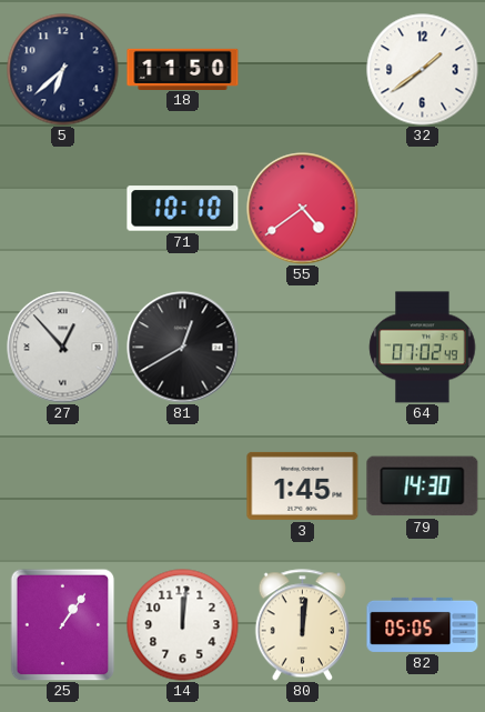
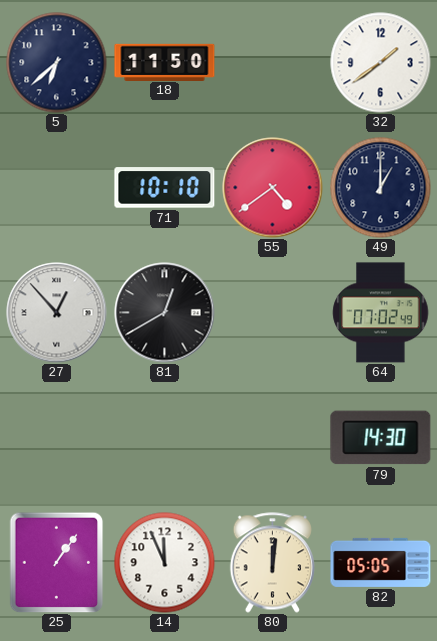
49: none -> 1:00
3: 1:45 -> none
14: 12:01 -> 11:56
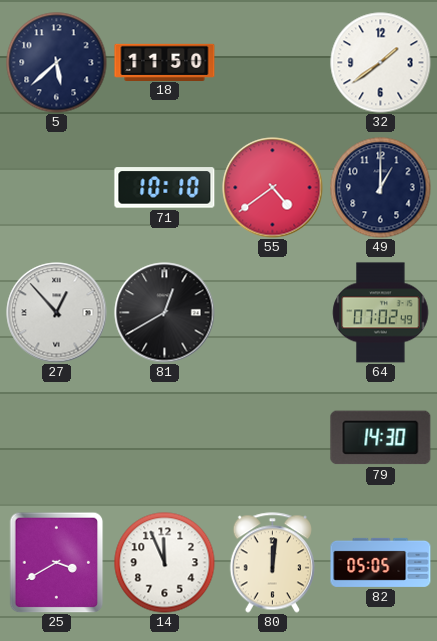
5: 6:38 -> 5:38
25: 1:06 -> 3:40
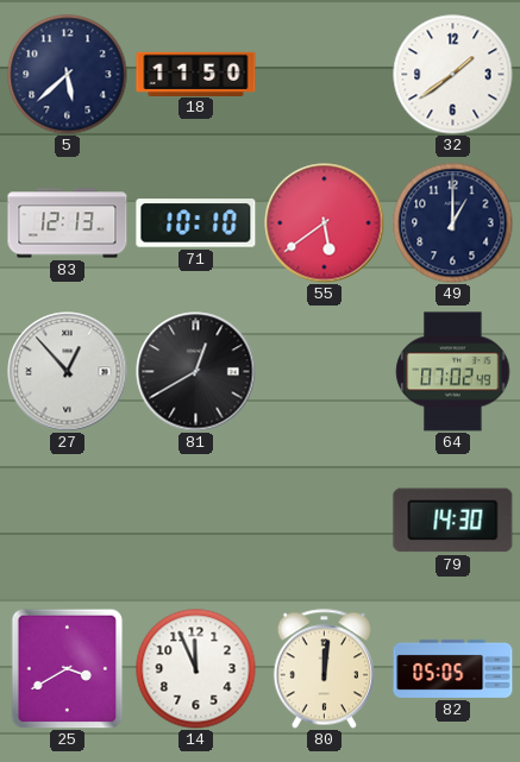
83: none -> 12:13
55: 4:39 -> 5:39
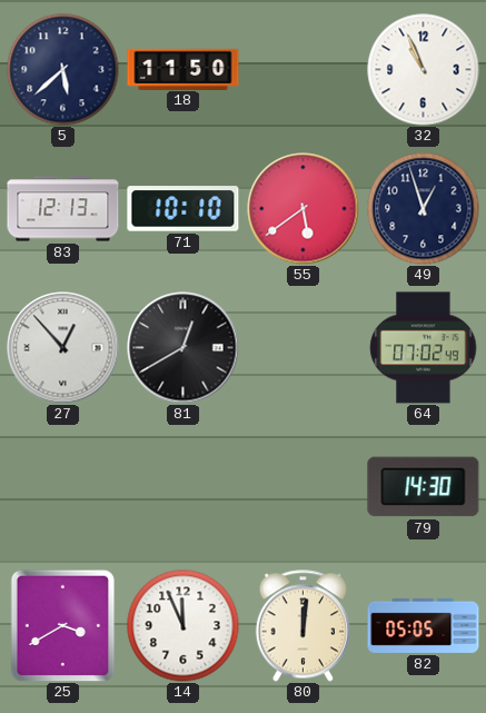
32: 1:39 -> 10:56
49: 1:00 -> 12:57
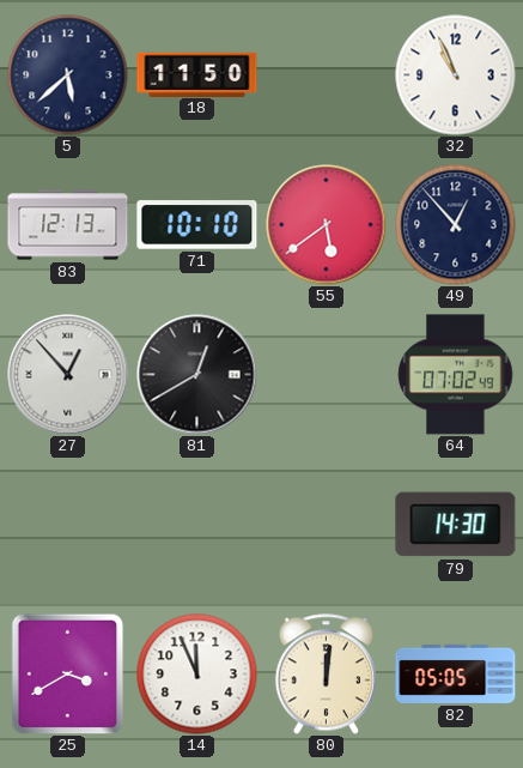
49: 12:57 -> 12:53
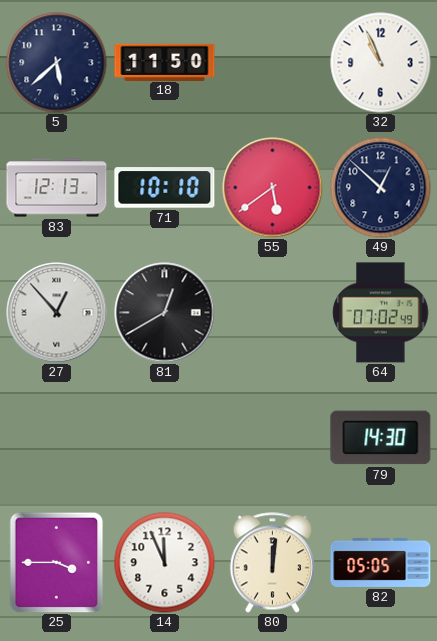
49: 12:53 -> 12:52
25: 3:40 -> 3:45
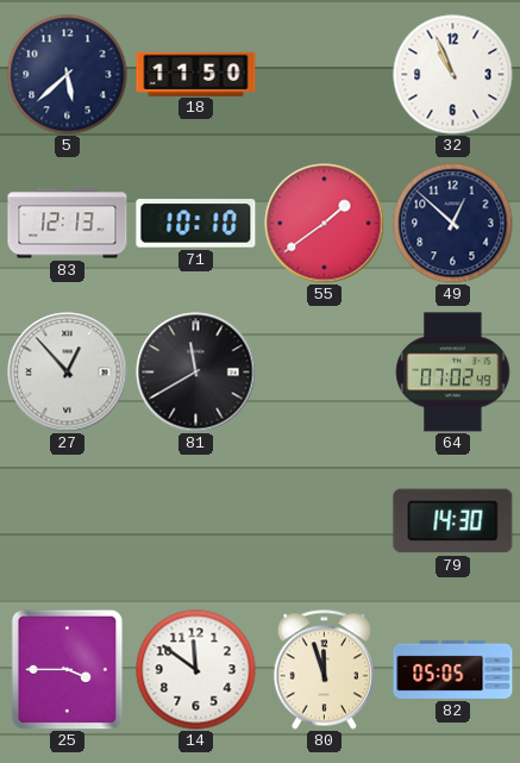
55: 5:39 -> 1:39
81: 12:40 -> 11:40
14: 11:56 -> 11:51
80: 12:01 -> 11:57
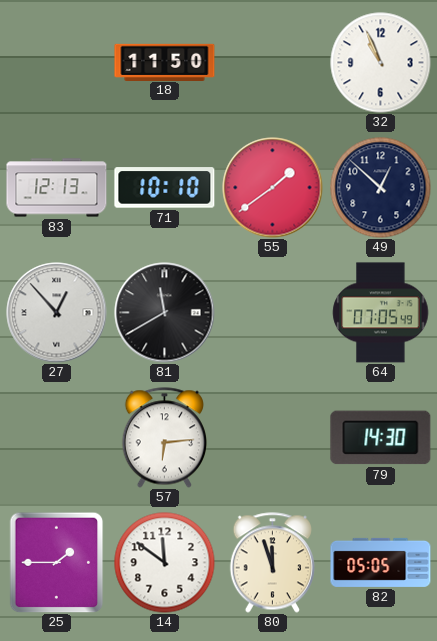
5: 5:38 -> none
64: 07:02 -> 07:05
57: none -> 6:14
25: 3:45 -> 1:45
